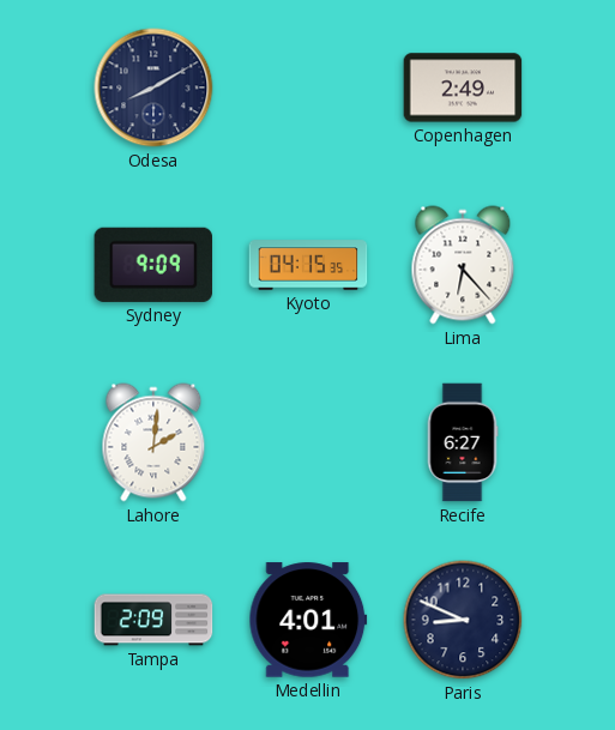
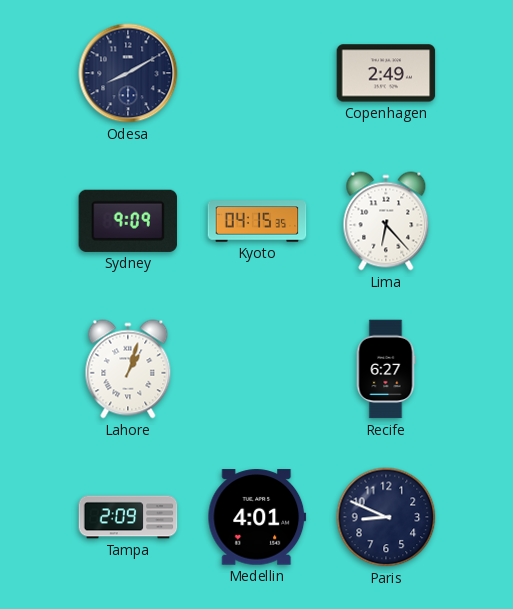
Lahore: 2:01 -> 1:03
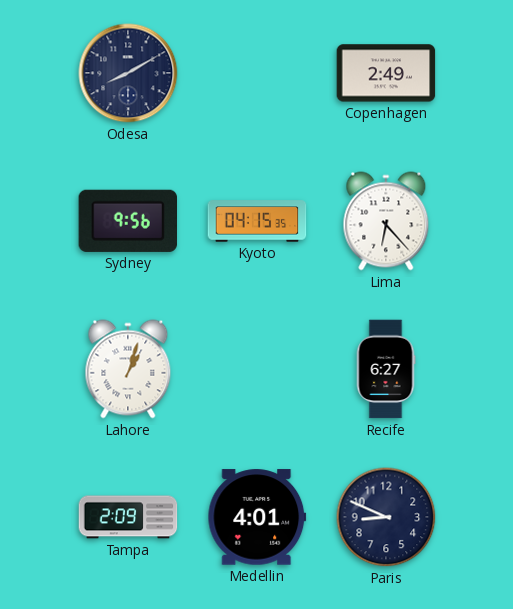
Sydney: 9:09 -> 9:56
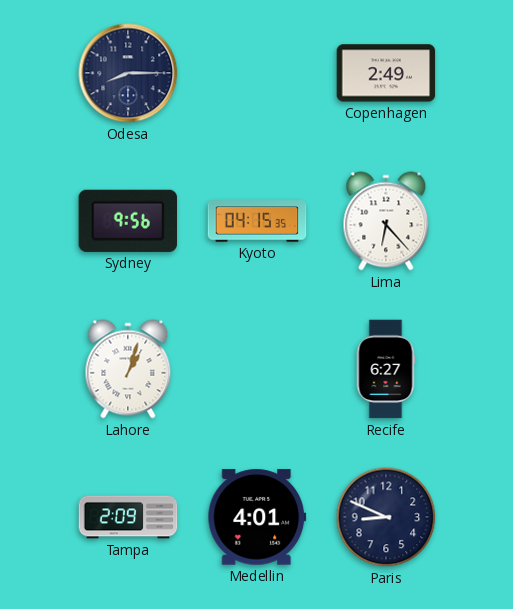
Odesa: 8:10 -> 8:15
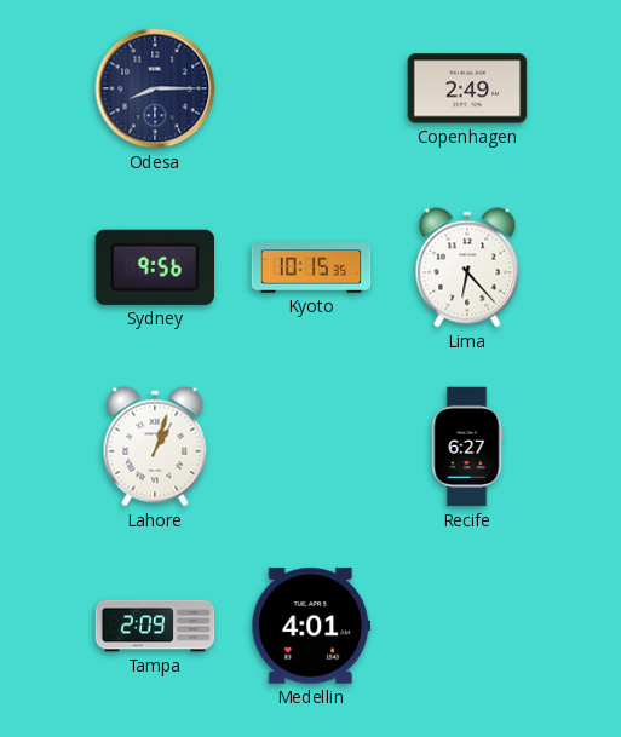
Kyoto: 04:15 -> 10:15
Paris: 8:49 -> none
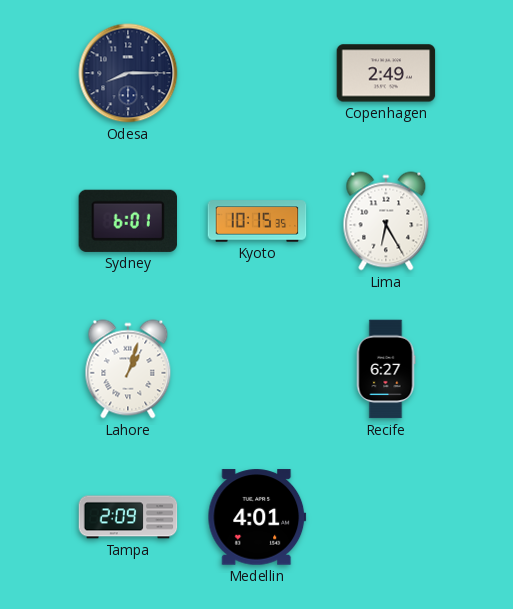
Sydney: 9:56 -> 6:01
Lima: 6:23 -> 6:25
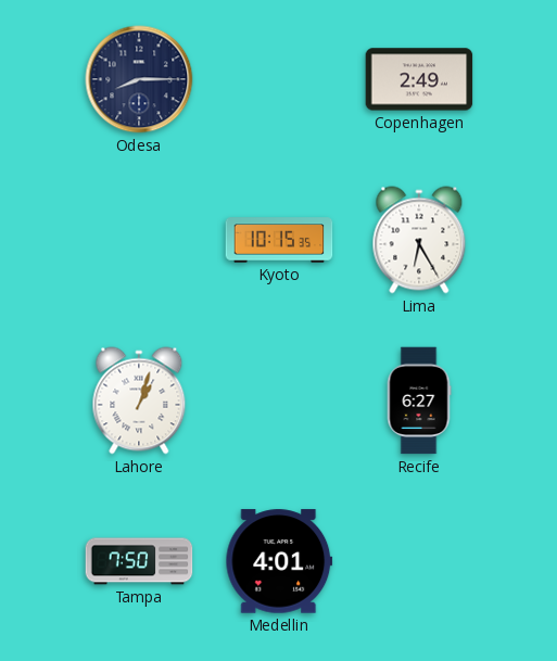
Sydney: 6:01 -> none
Tampa: 2:09 -> 7:50
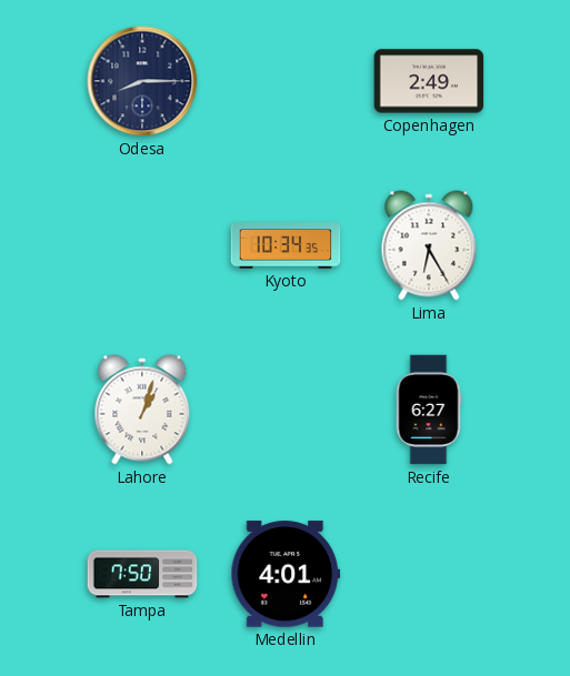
Kyoto: 10:15 -> 10:34
